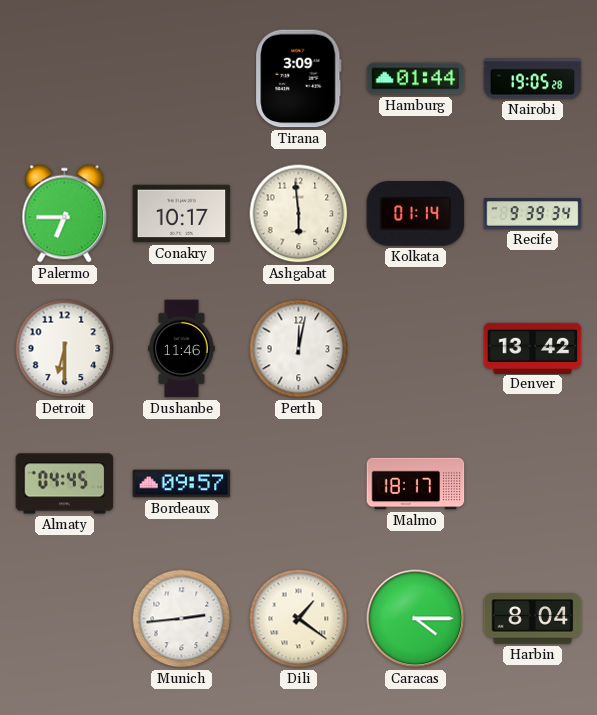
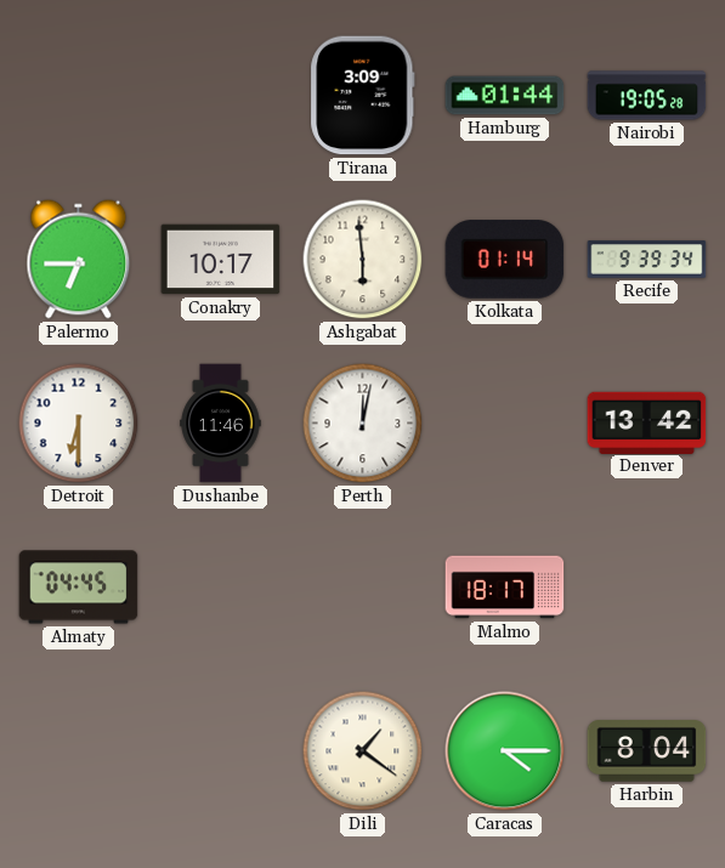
Bordeaux: 09:57 -> none
Munich: 2:44 -> none
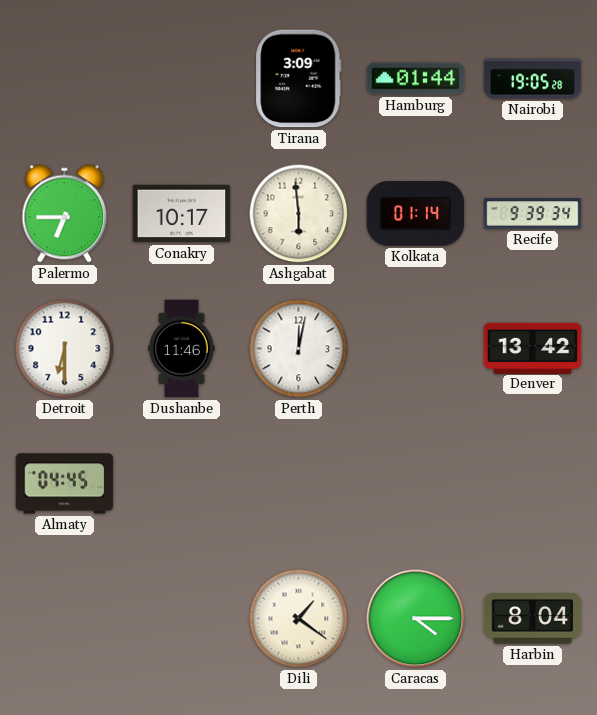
Malmo: 18:17 -> none
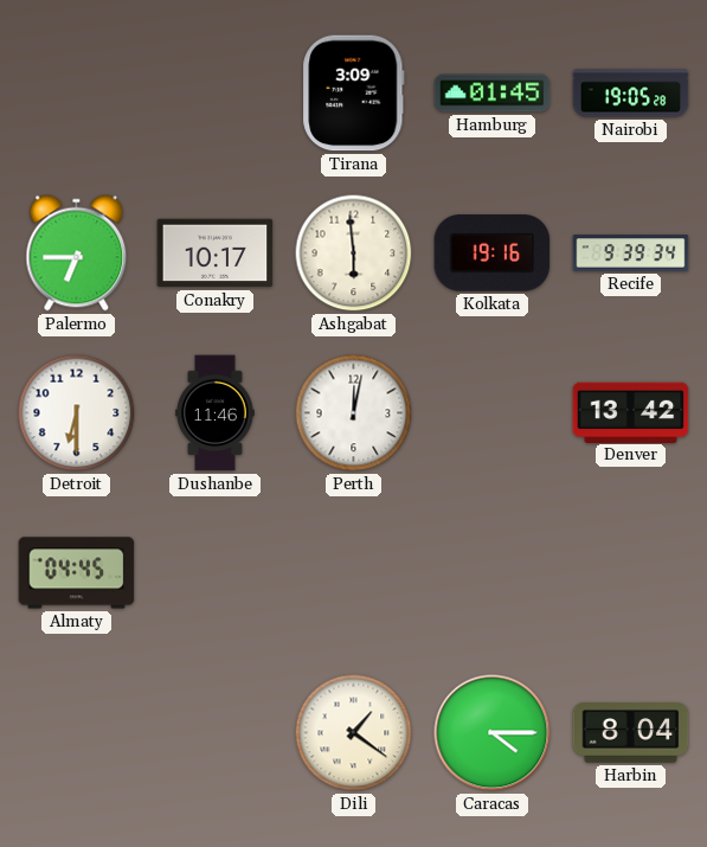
Hamburg: 01:44 -> 01:45
Kolkata: 01:14 -> 19:16
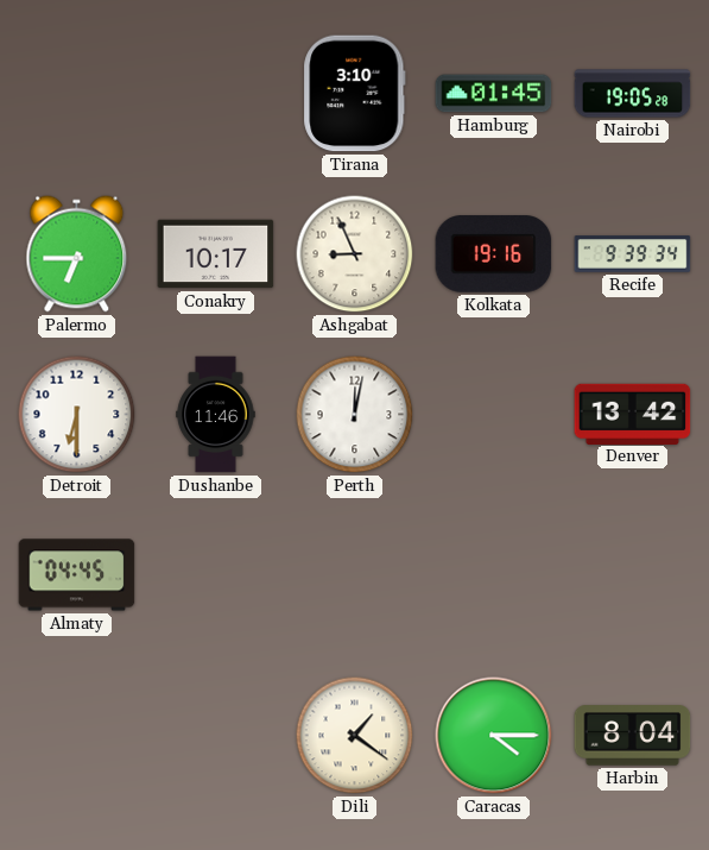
Tirana: 3:09 -> 3:10
Ashgabat: 5:59 -> 8:56
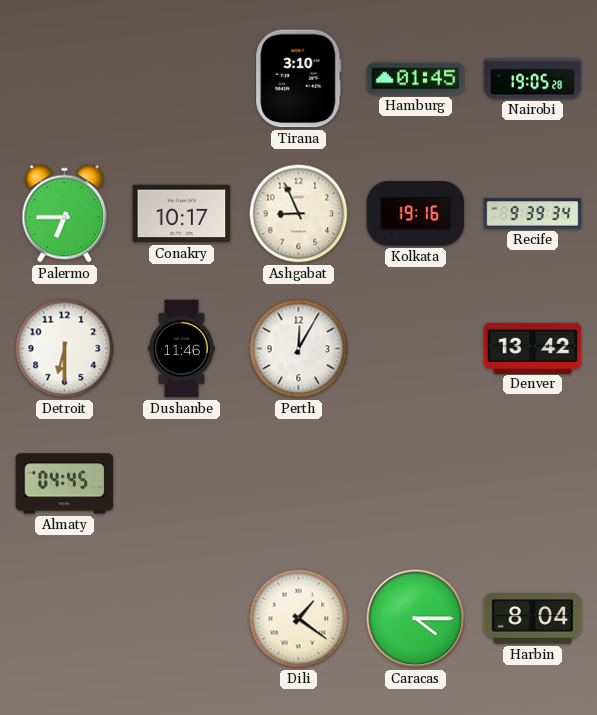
Perth: 12:02 -> 12:05
